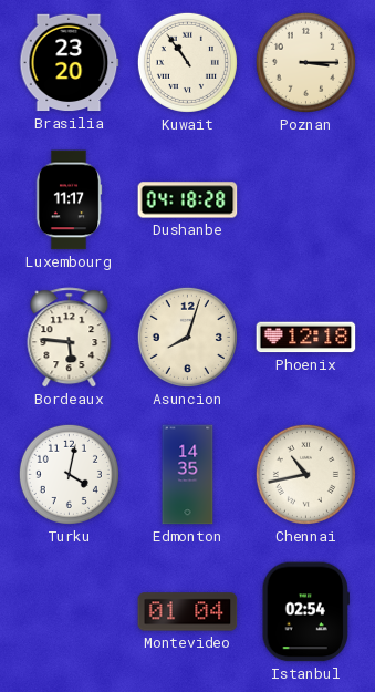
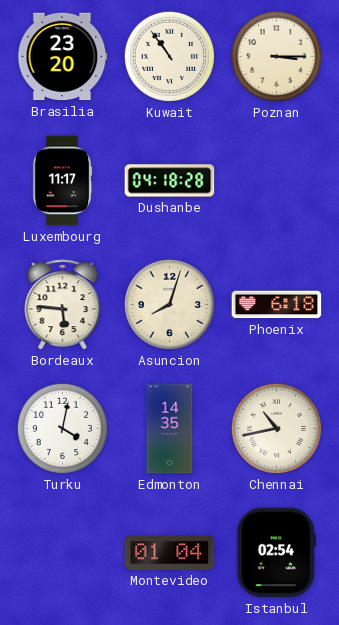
Phoenix: 12:18 -> 6:18
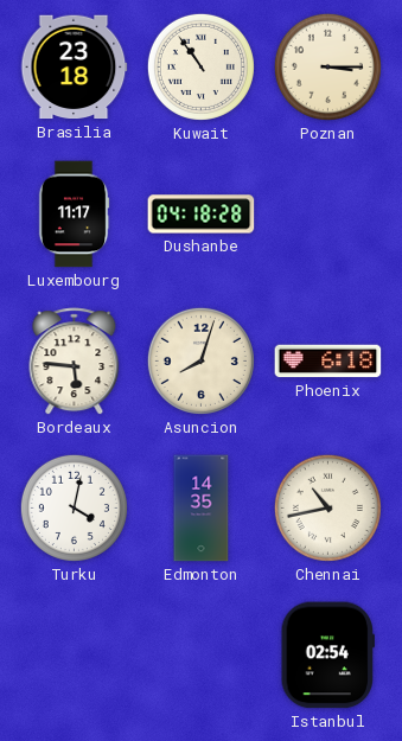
Brasilia: 23:20 -> 23:18
Montevideo: 01:04 -> none
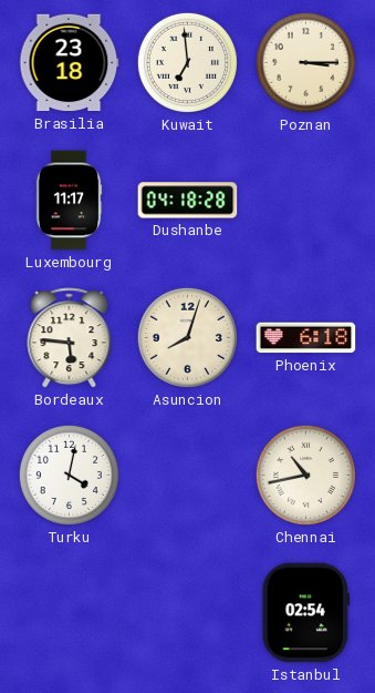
Kuwait: 10:54 -> 6:59
Edmonton: 14:35 -> none
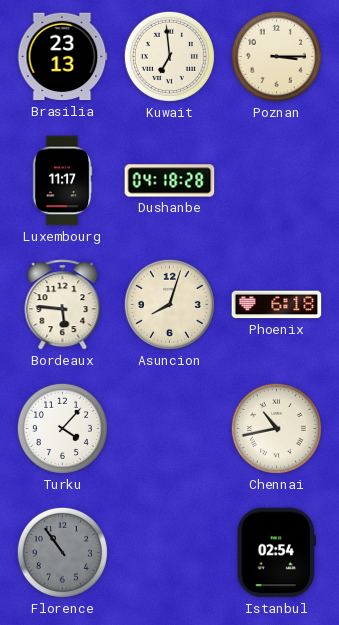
Brasilia: 23:18 -> 23:13
Turku: 4:02 -> 4:07
Florence: none -> 10:54
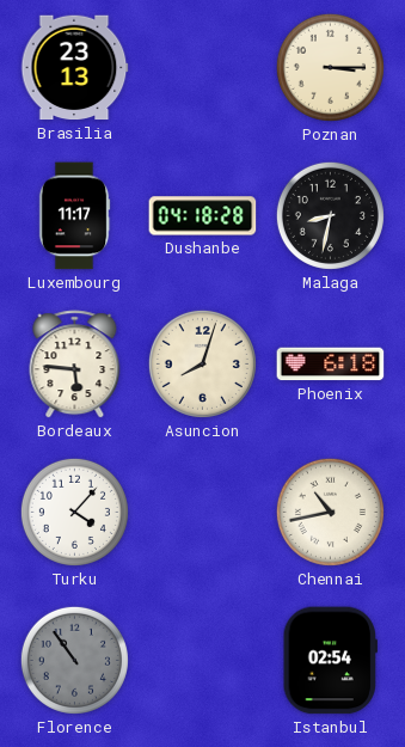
Kuwait: 6:59 -> none
Malaga: none -> 8:32
